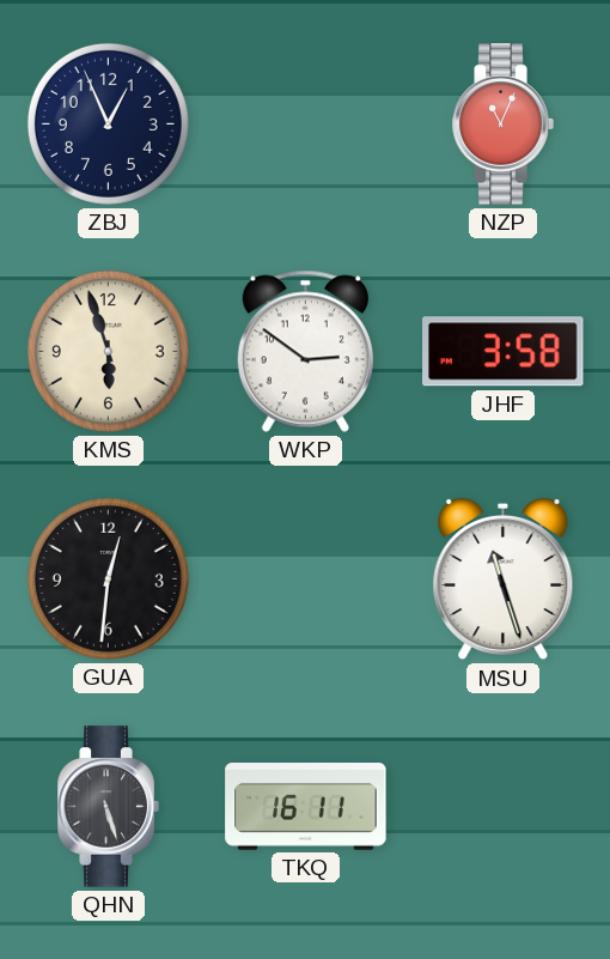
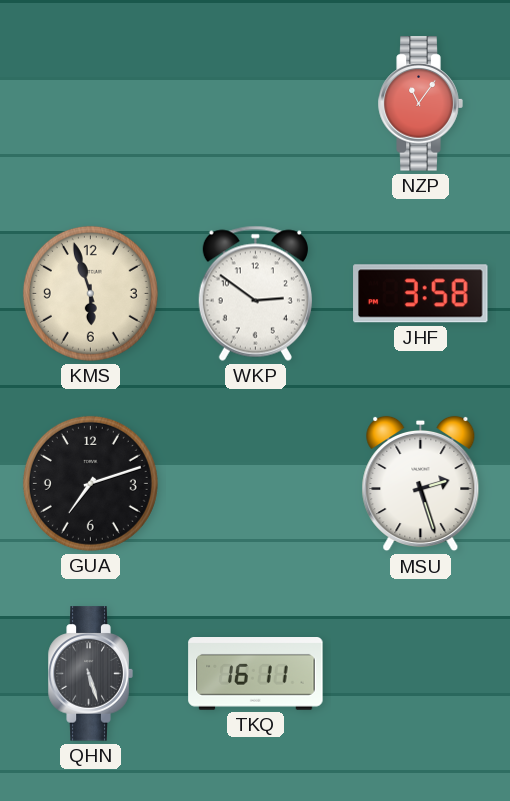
ZBJ: 12:56 -> none
NZP: 11:04 -> 11:06
GUA: 12:31 -> 7:12
MSU: 11:27 -> 2:27
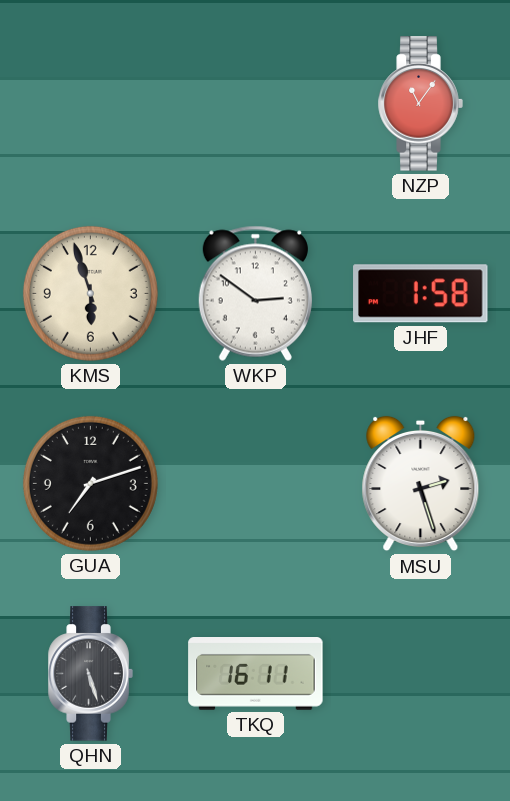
JHF: 3:58 -> 1:58
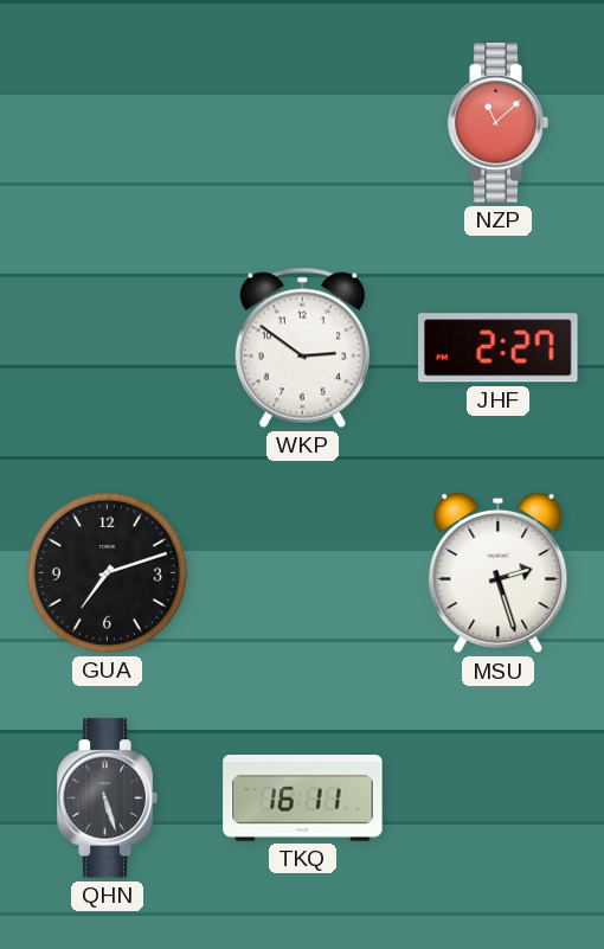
NZP: 11:06 -> 11:08
KMS: 5:57 -> none
JHF: 1:58 -> 2:27
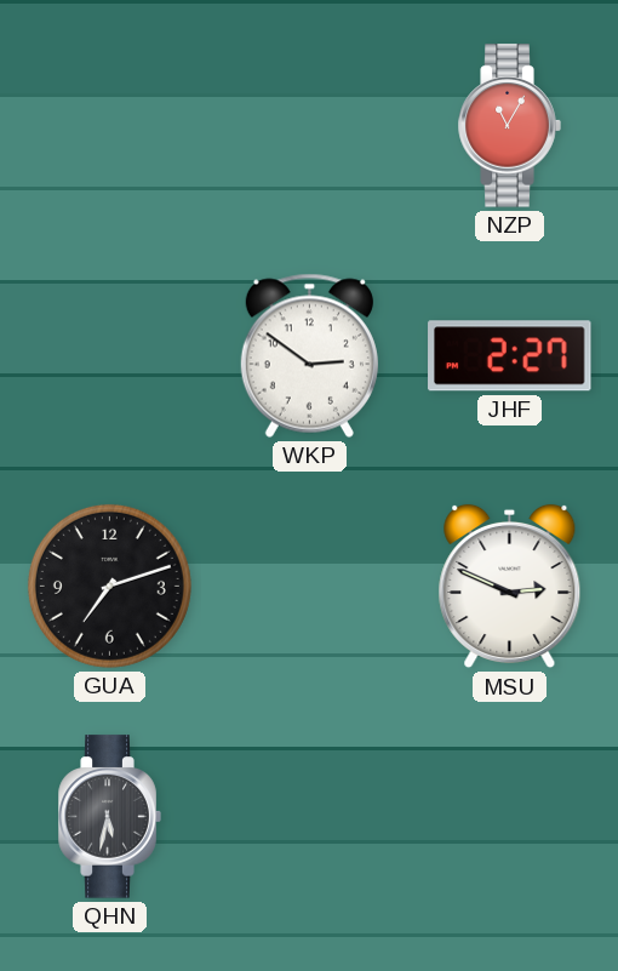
NZP: 11:08 -> 11:05
MSU: 2:27 -> 2:49
QHN: 5:27 -> 5:32
TKQ: 16:11 -> none
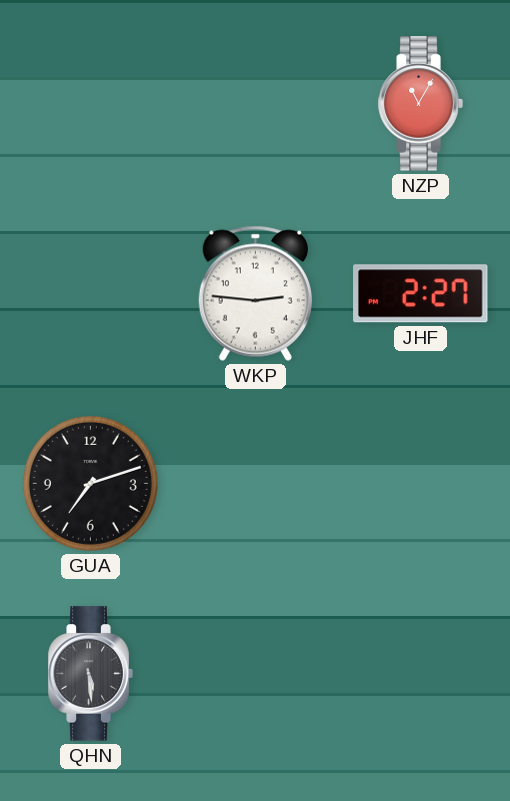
WKP: 2:51 -> 2:46
MSU: 2:49 -> none
QHN: 5:32 -> 5:29
